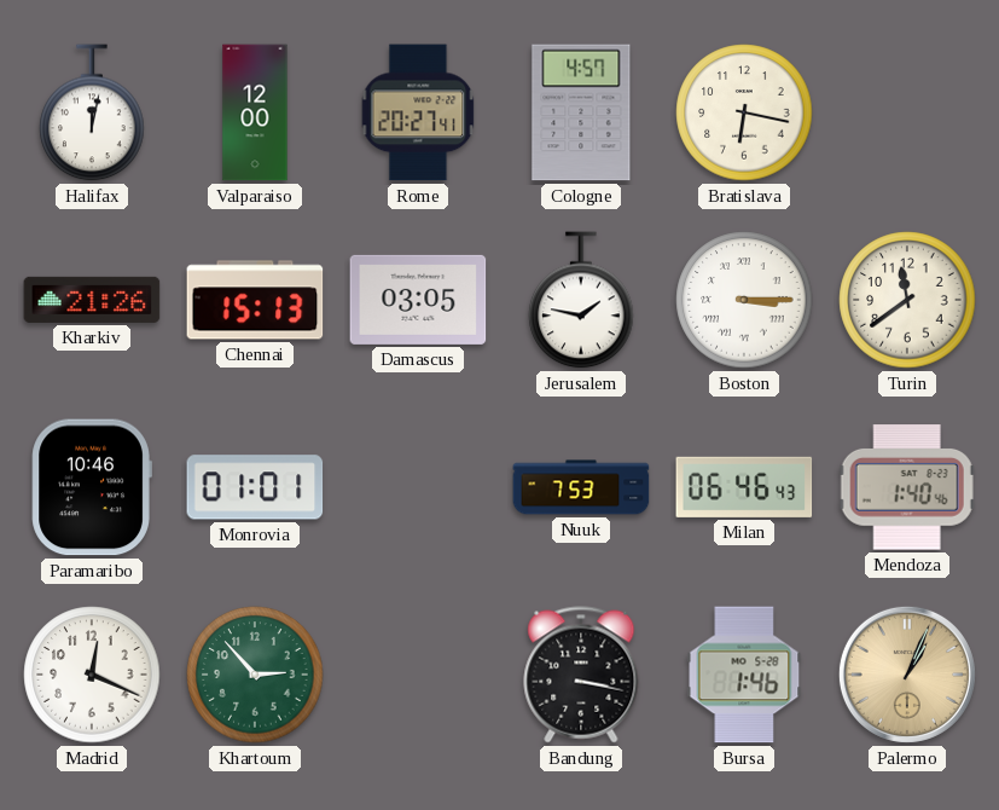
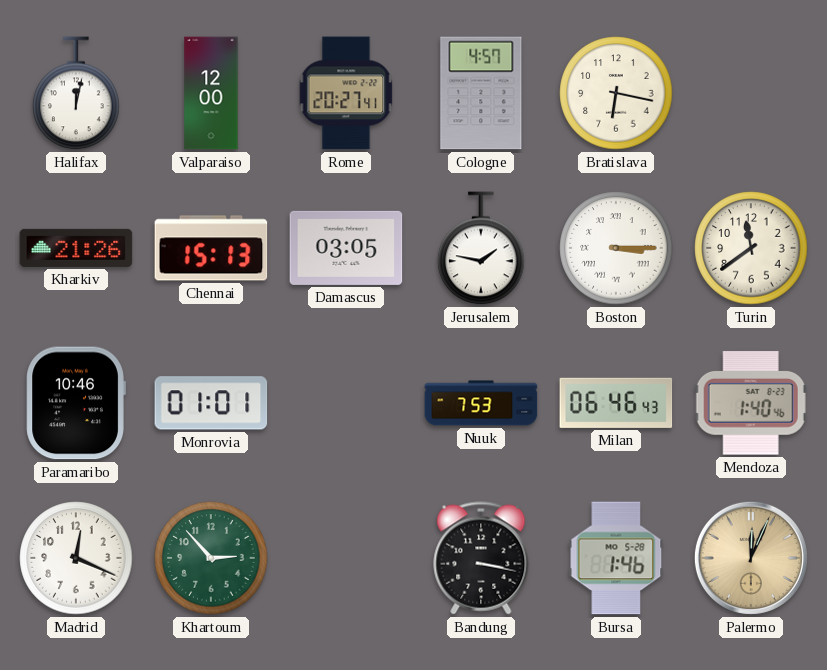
Palermo: 1:04 -> 12:04
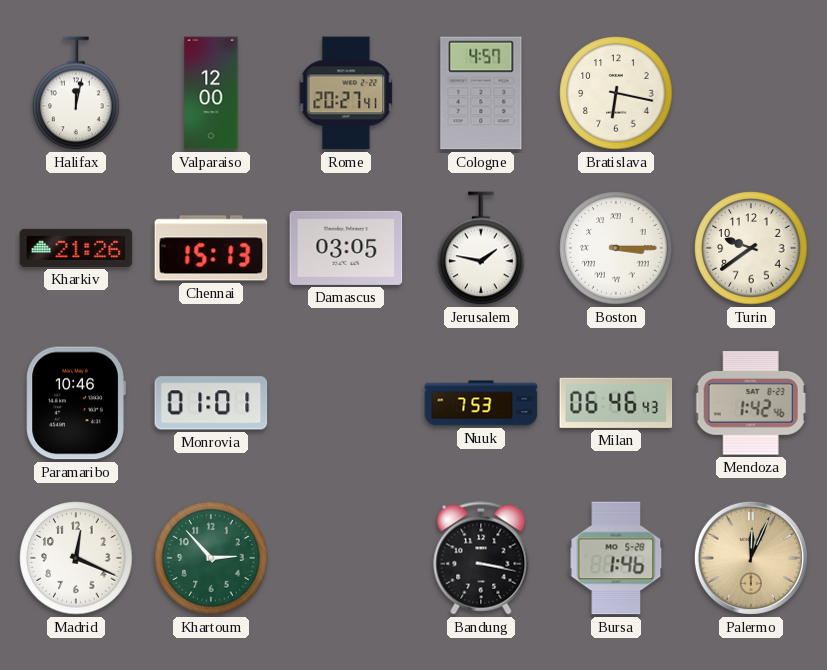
Turin: 11:39 -> 9:39
Mendoza: 1:40 -> 1:42
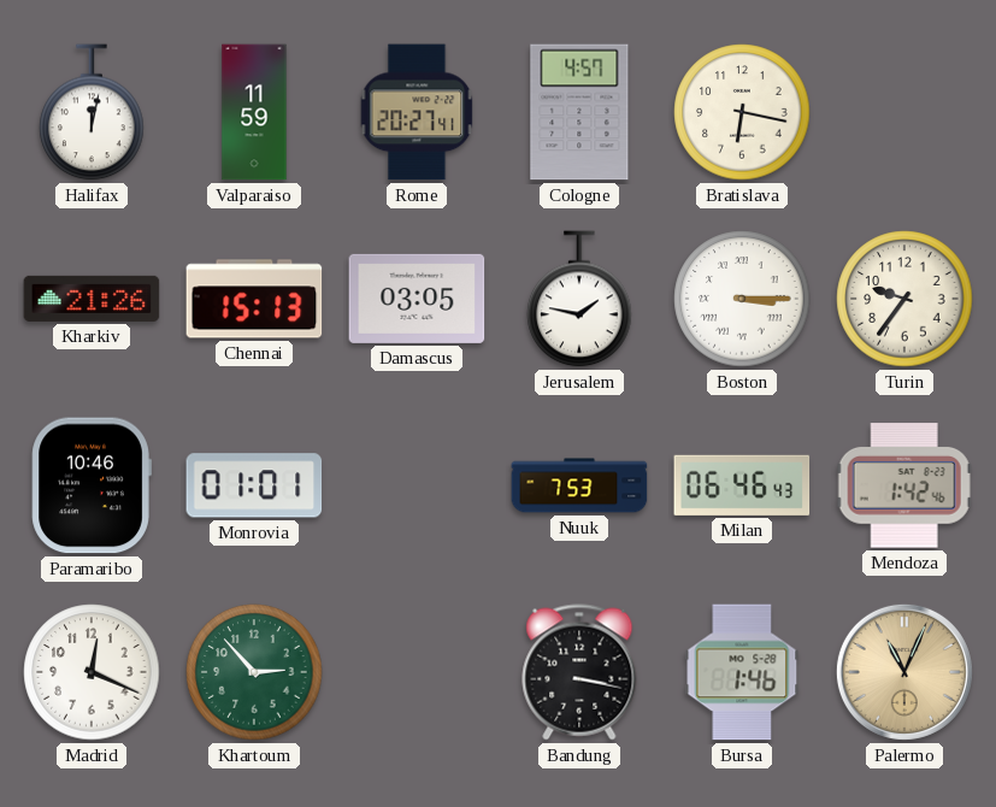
Valparaiso: 12:00 -> 11:59
Turin: 9:39 -> 9:36
Palermo: 12:04 -> 11:04
